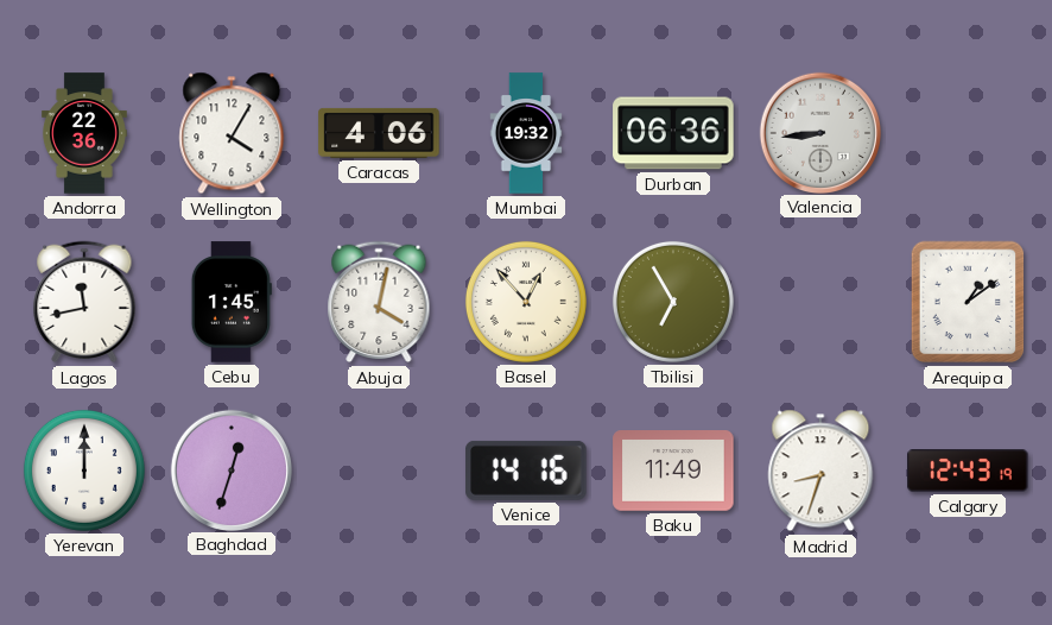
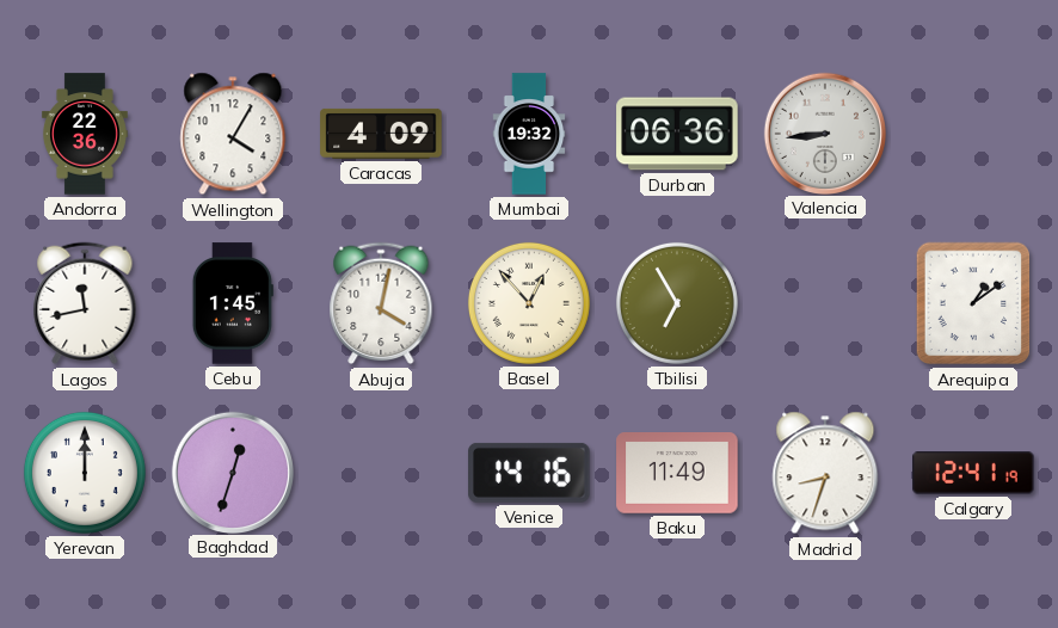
Caracas: 4:06 -> 4:09
Calgary: 12:43 -> 12:41
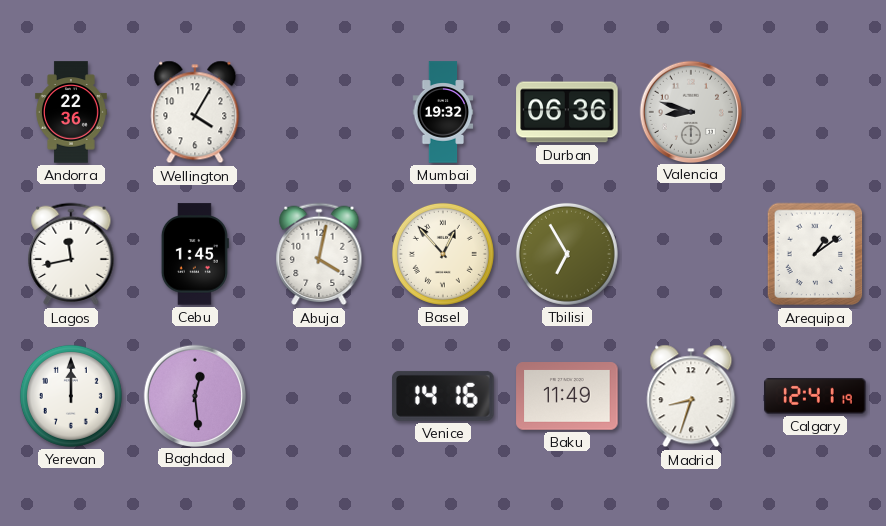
Caracas: 4:09 -> none
Valencia: 8:44 -> 8:48
Baghdad: 12:33 -> 12:29
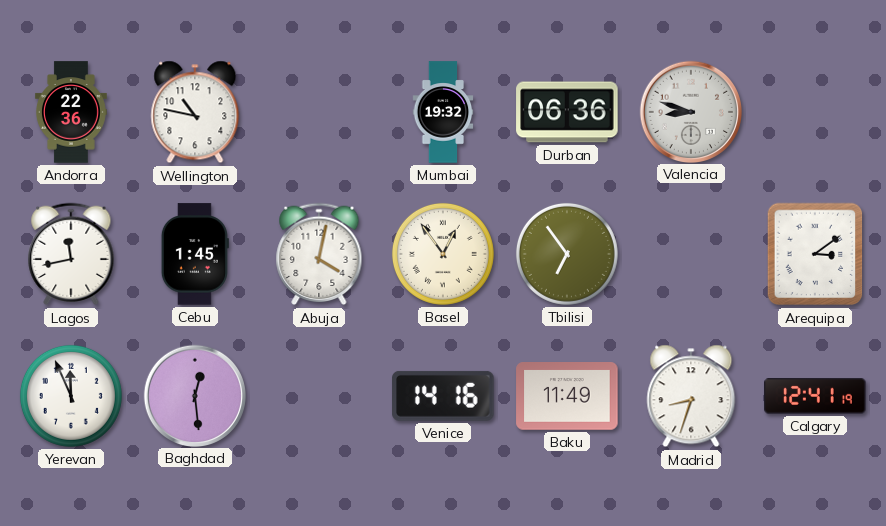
Wellington: 4:05 -> 10:47
Basel: 12:53 -> 12:54
Tbilisi: 6:55 -> 6:54
Arequipa: 1:09 -> 3:09
Yerevan: 12:00 -> 11:56
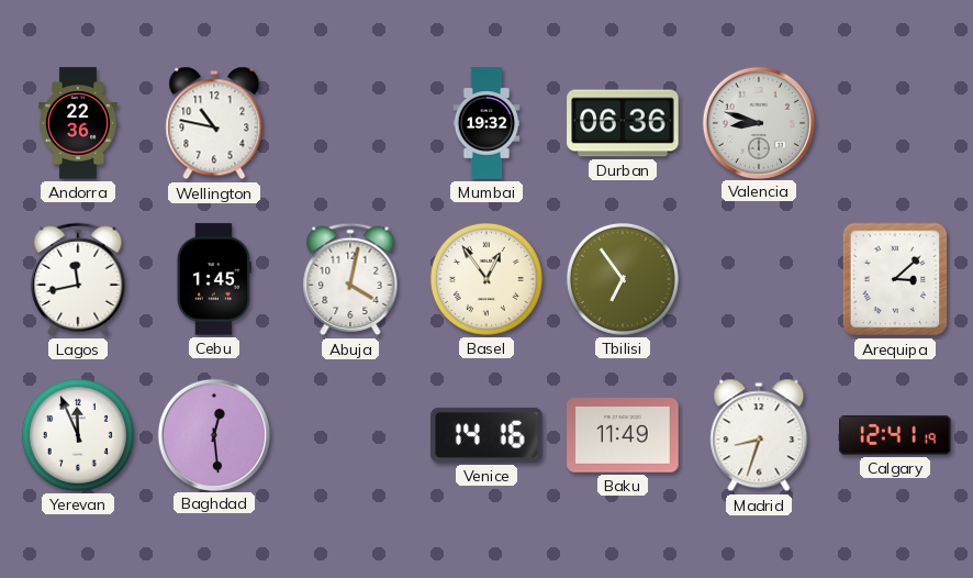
Arequipa: 3:09 -> 3:08
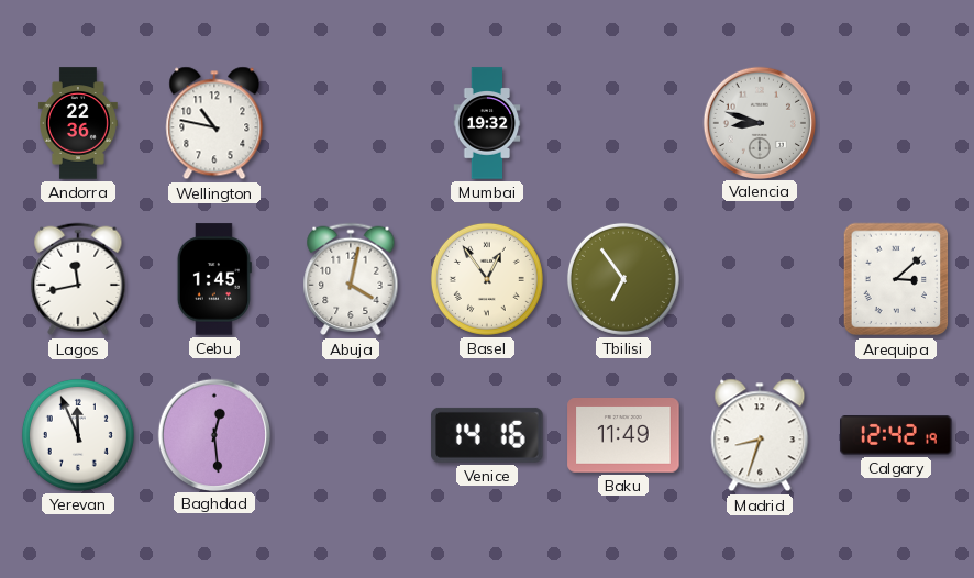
Durban: 06:36 -> none
Calgary: 12:41 -> 12:42
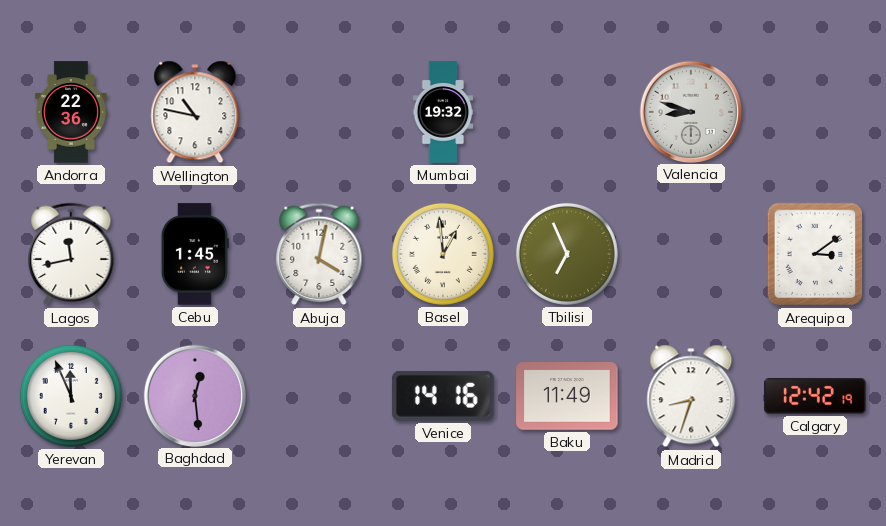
Basel: 12:54 -> 12:59
Tbilisi: 6:54 -> 6:56
Arequipa: 3:08 -> 3:09
